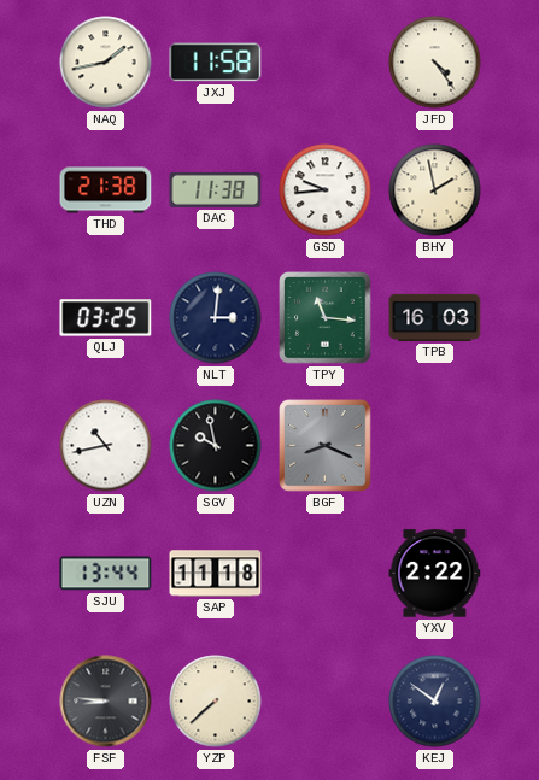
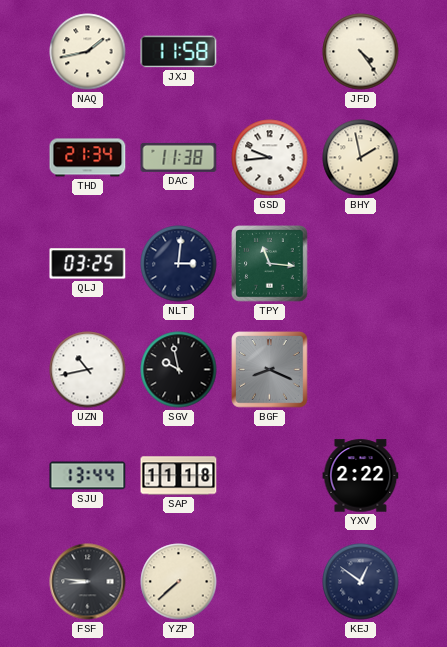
THD: 21:38 -> 21:34
TPB: 16:03 -> none
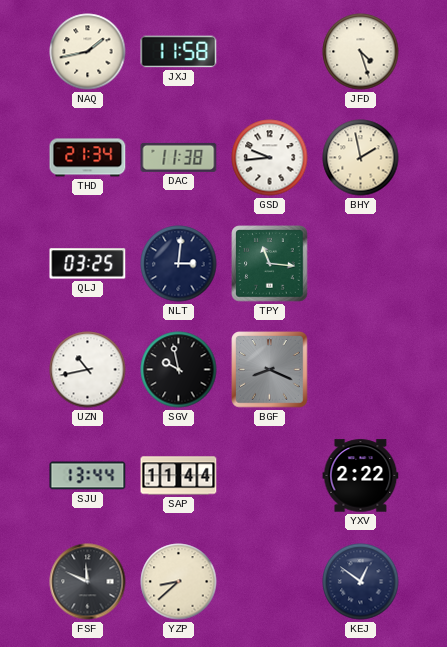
JFD: 4:24 -> 4:27
SAP: 11:18 -> 11:44
FSF: 8:46 -> 11:49
YZP: 7:38 -> 8:38
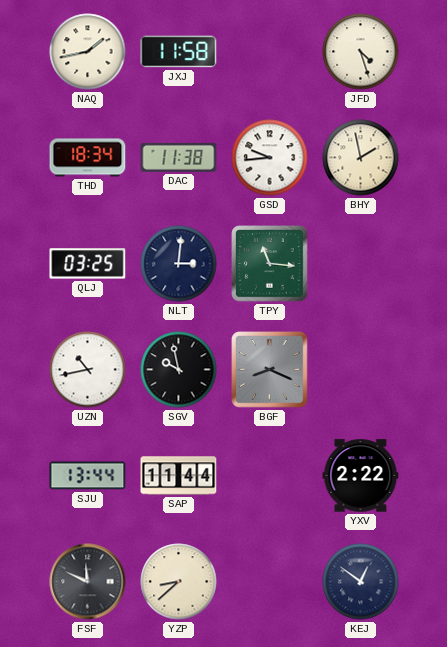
THD: 21:34 -> 18:34
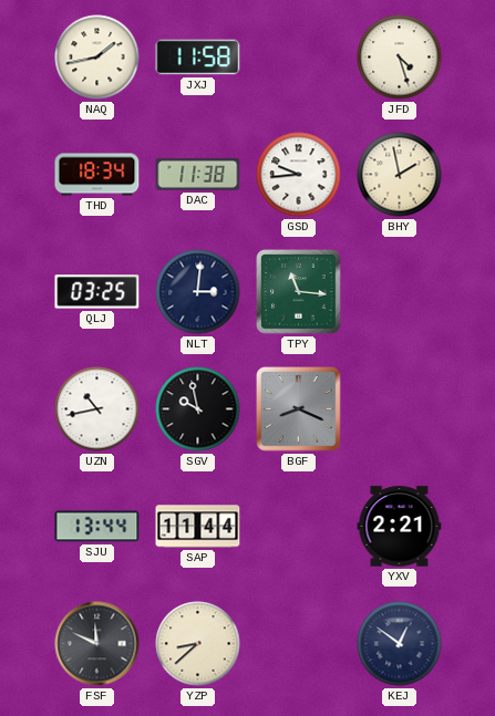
YXV: 2:22 -> 2:21
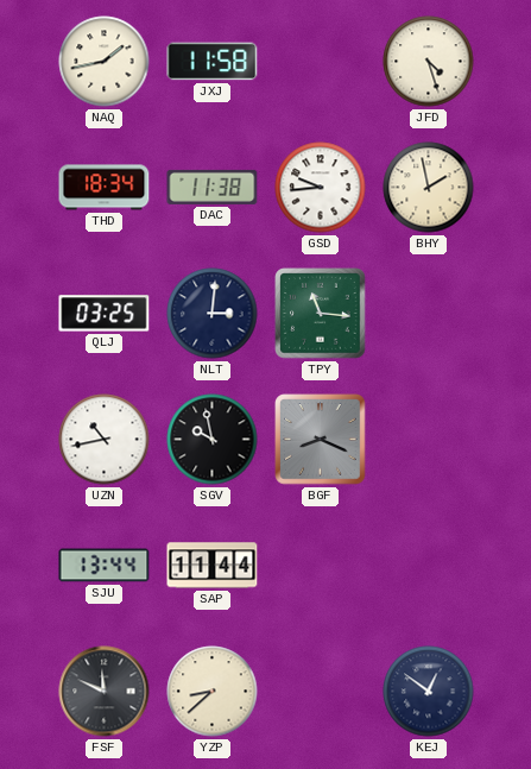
YXV: 2:21 -> none
